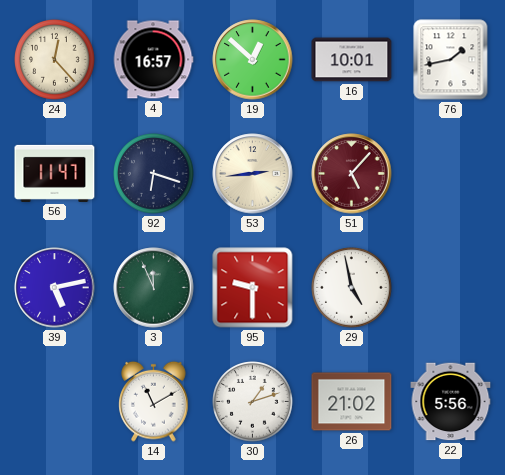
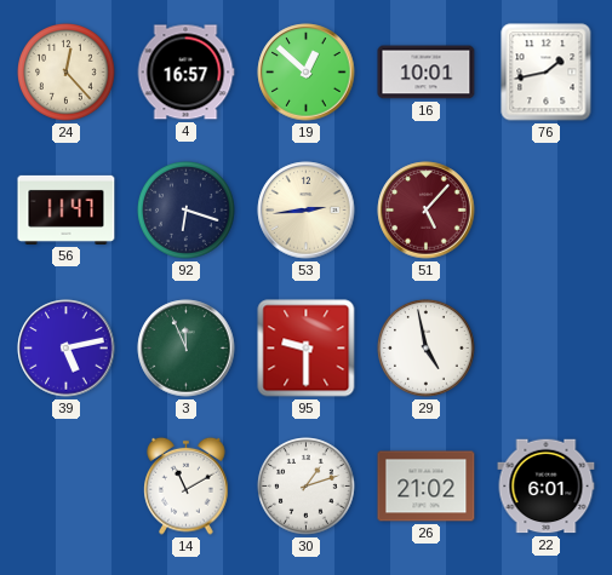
22: 5:56 -> 6:01
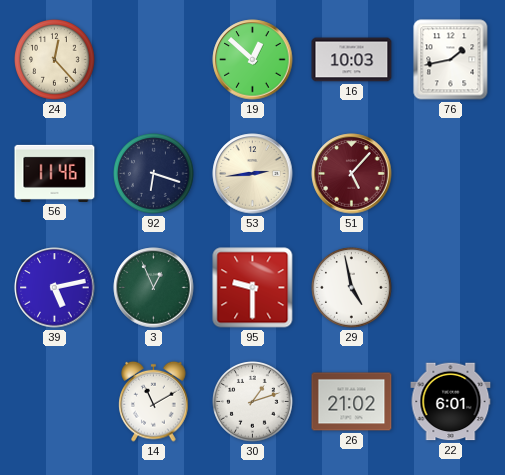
4: 16:57 -> none
16: 10:01 -> 10:03
56: 11:47 -> 11:46
3: 11:56 -> 12:56
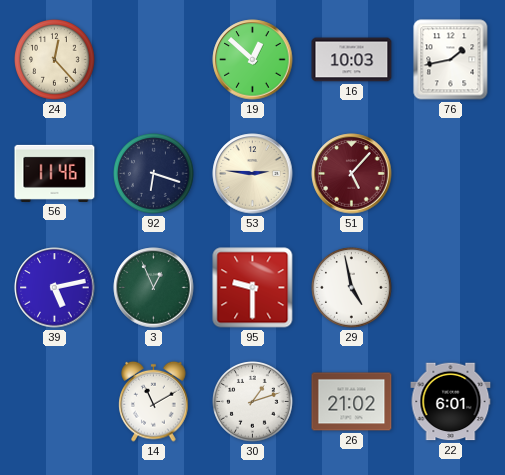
53: 2:44 -> 2:46
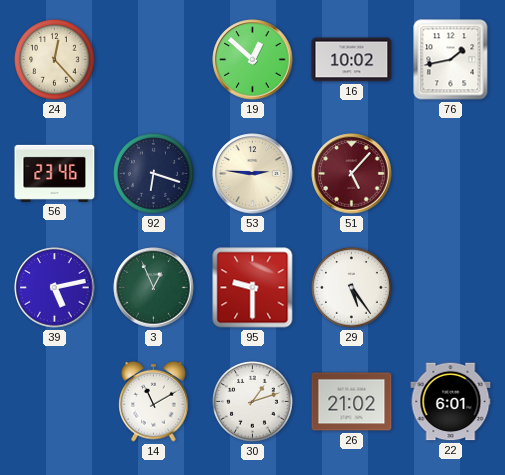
16: 10:03 -> 10:02
56: 11:46 -> 23:46
29: 4:58 -> 5:24
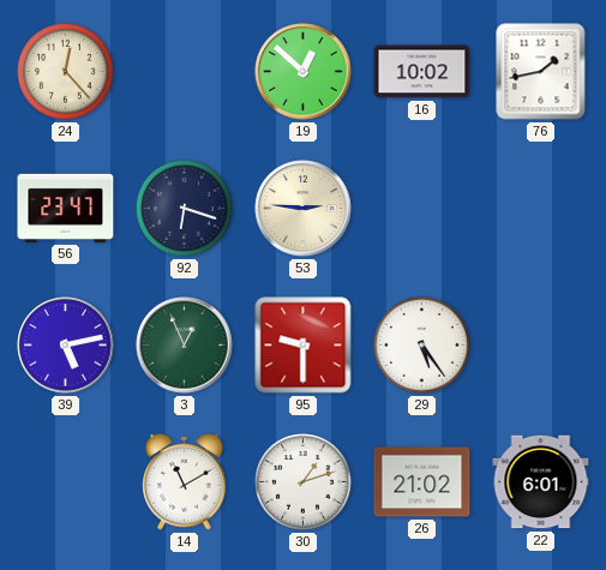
56: 23:46 -> 23:47
51: 5:07 -> none
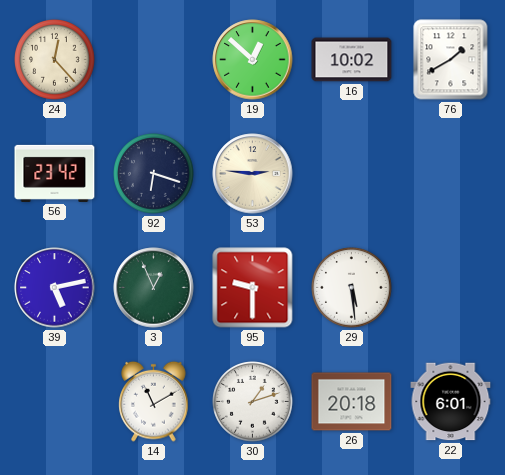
76: 1:43 -> 1:40
56: 23:47 -> 23:42
29: 5:24 -> 5:29
26: 21:02 -> 20:18
